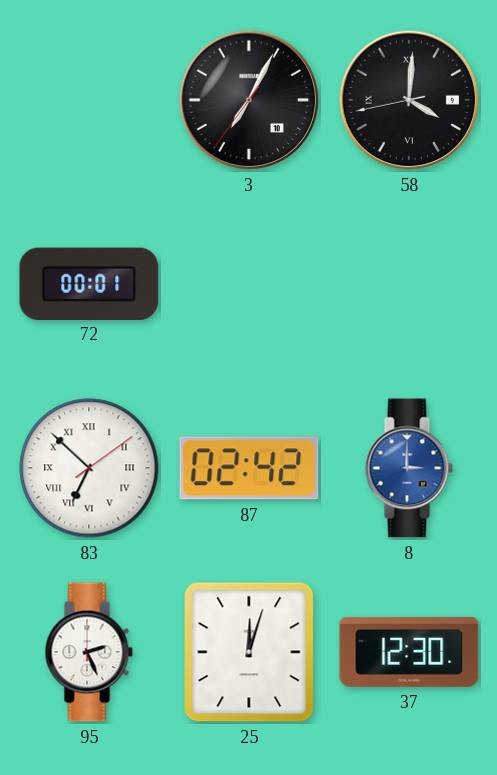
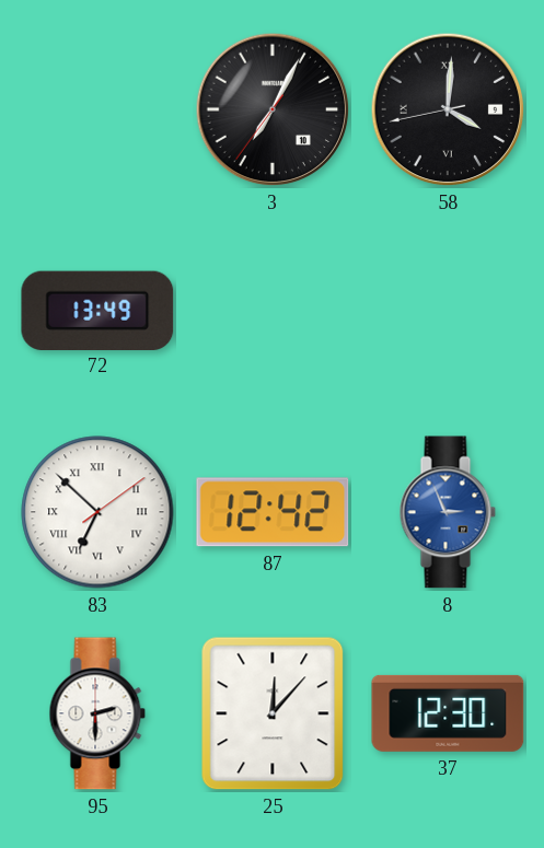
72: 00:01 -> 13:49
87: 02:42 -> 12:42
8: 3:00 -> 2:56
95: 2:26 -> 2:30
25: 12:03 -> 12:07
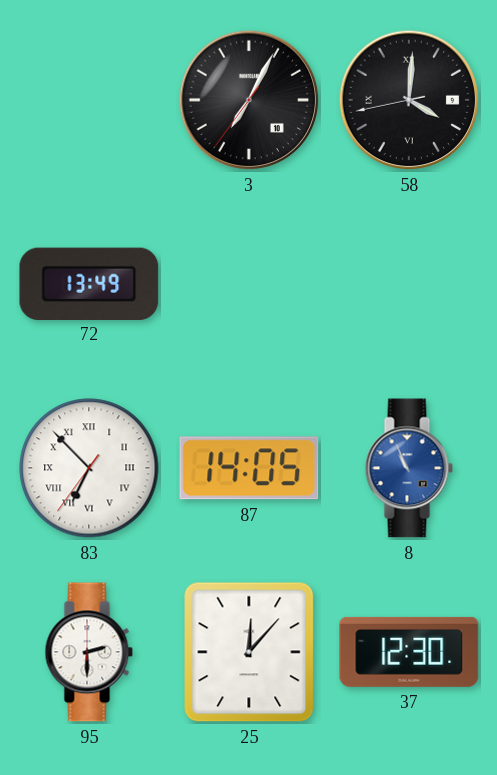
83: 6:52:09 -> 6:52:36
87: 12:42 -> 14:05
8: 2:56 -> 10:56
